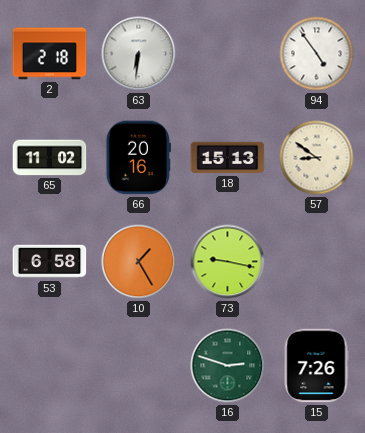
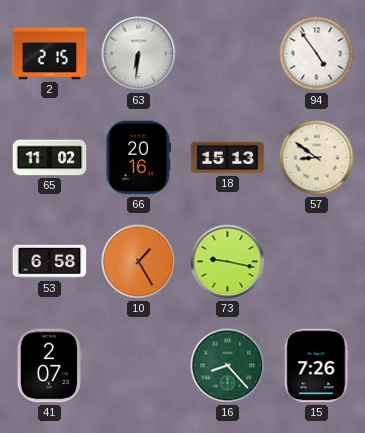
2: 2:18 -> 2:15
41: none -> 2:07
16: 2:48 -> 8:23
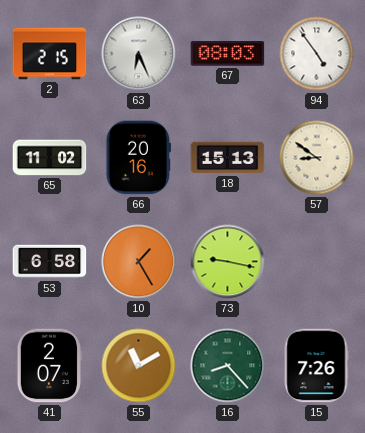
63: 6:31 -> 6:26
67: none -> 08:03
55: none -> 11:10
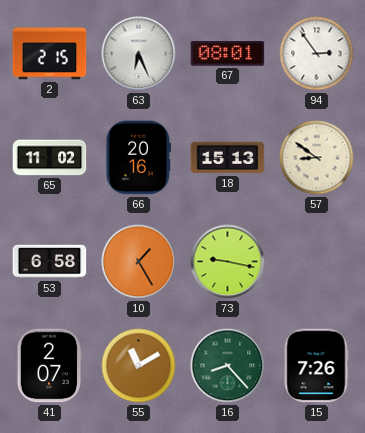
67: 08:03 -> 08:01
94: 4:54 -> 2:54
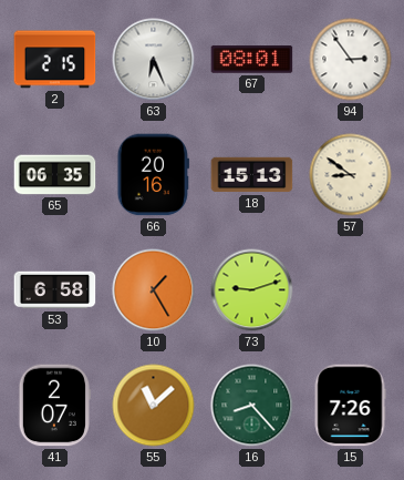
65: 11:02 -> 06:35
73: 9:17 -> 9:12
55: 11:10 -> 11:08
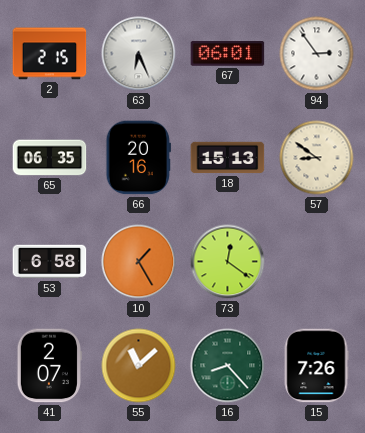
67: 08:01 -> 06:01
73: 9:12 -> 12:21
